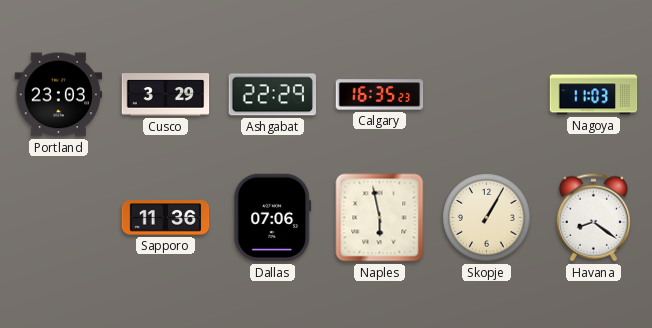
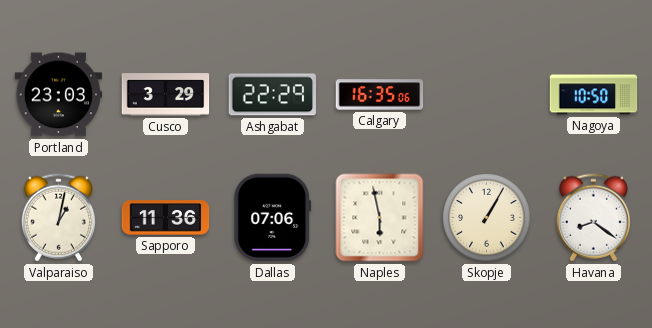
Calgary: 16:35:23 -> 16:35:06
Nagoya: 11:03 -> 10:50
Valparaiso: none -> 1:02
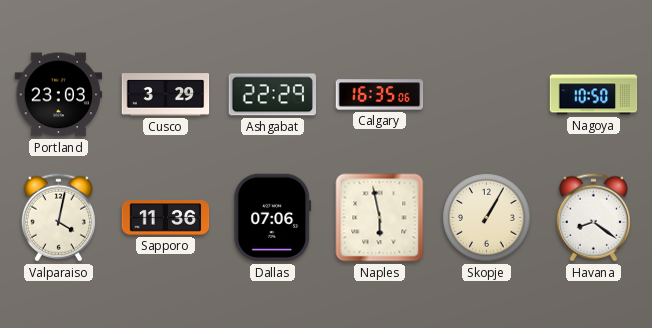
Valparaiso: 1:02 -> 4:02
